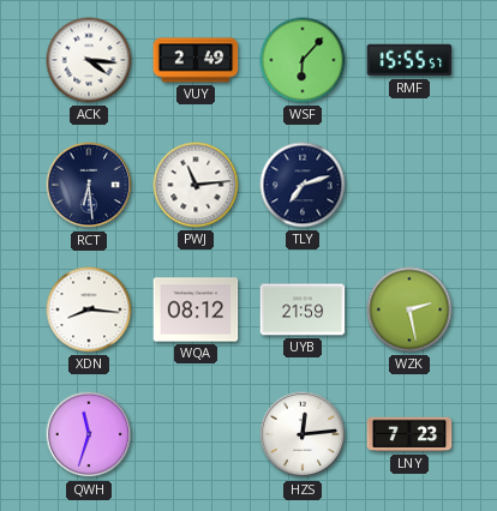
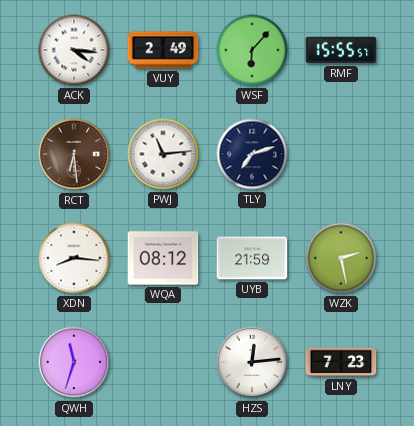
RCT dial: navy -> brown
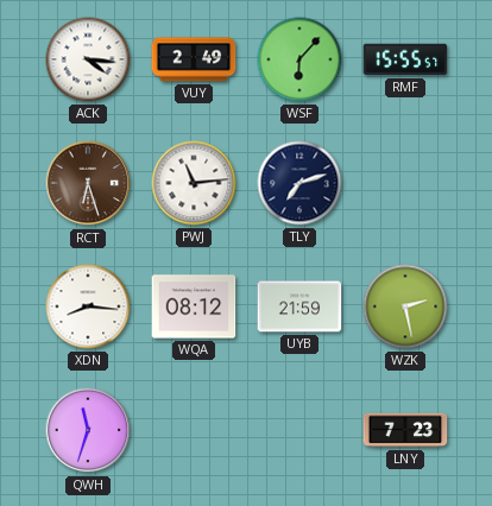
RCT: 6:29 -> 6:27
HZS: 12:14 -> none
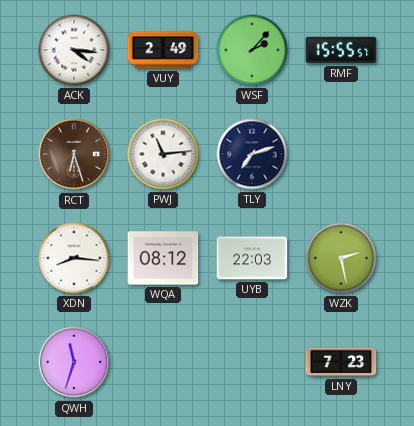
WSF: 6:07 -> 2:07
UYB: 21:59 -> 22:03
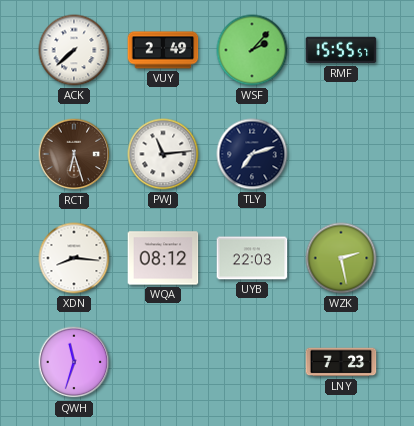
ACK: 4:16 -> 7:38
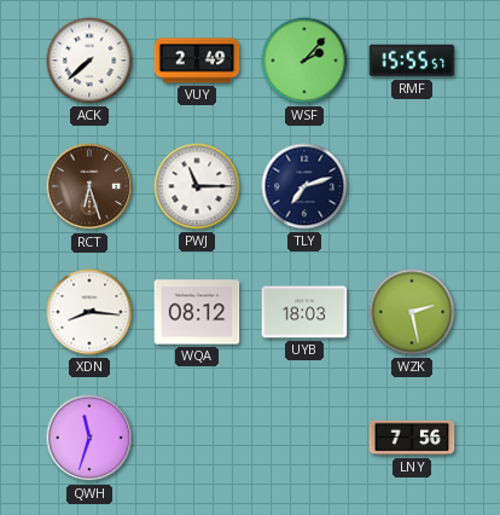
PWJ: 11:14 -> 11:15
UYB: 22:03 -> 18:03
LNY: 7:23 -> 7:56
